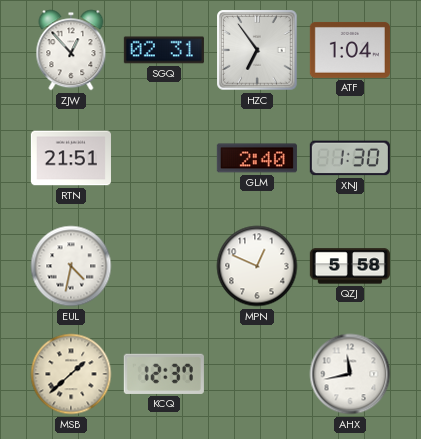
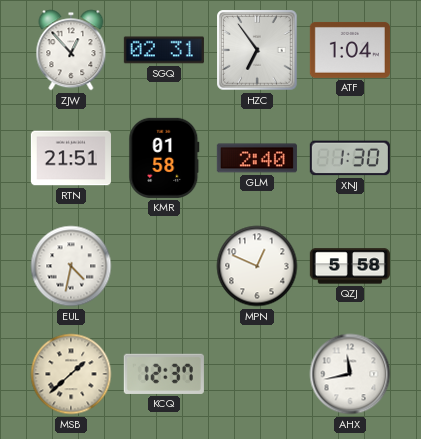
KMR: none -> 01:58
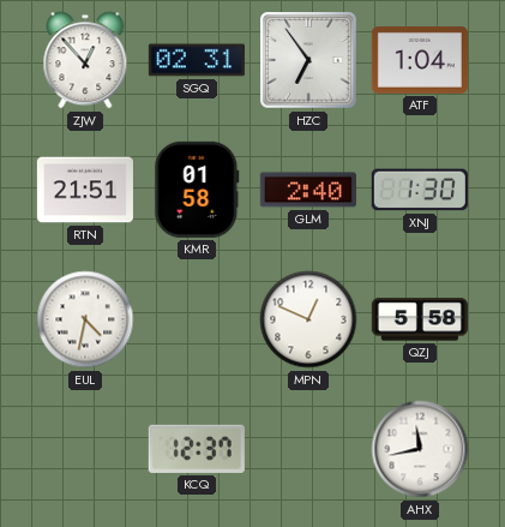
MSB: 1:38 -> none
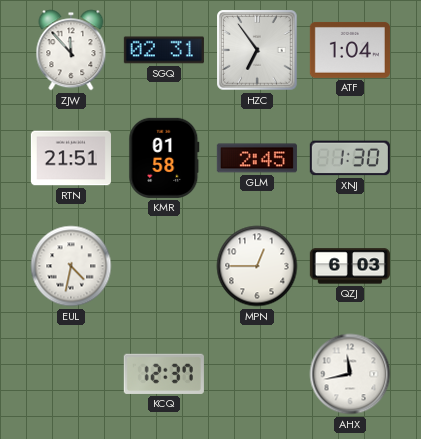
ZJW: 12:53 -> 11:53
GLM: 2:40 -> 2:45
MPN: 12:49 -> 12:45
QZJ: 5:58 -> 6:03
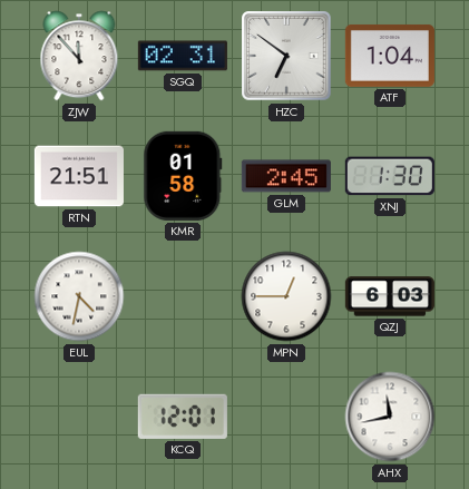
HZC: 6:54 -> 6:51
KCQ: 12:37 -> 12:01
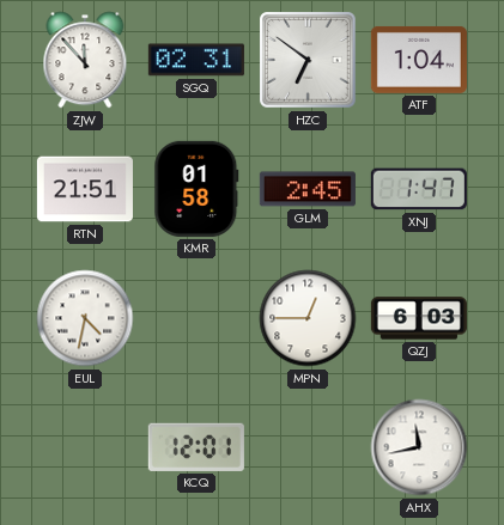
XNJ: 1:30 -> 1:47
